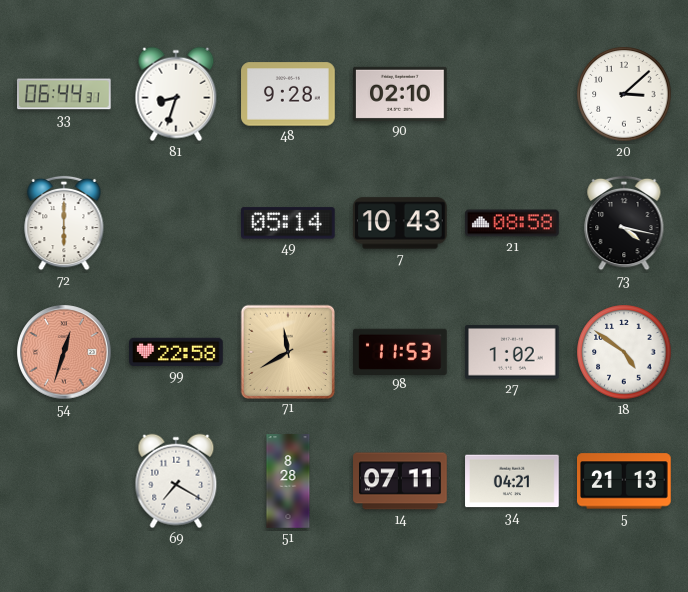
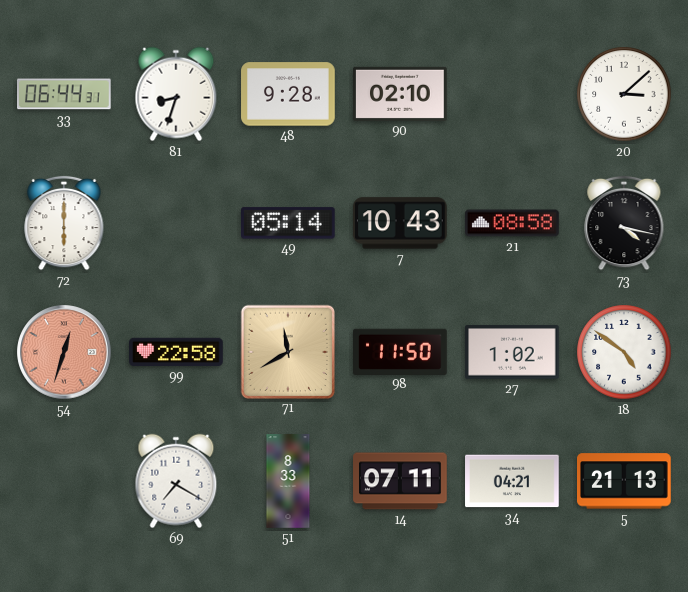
98: 11:53 -> 11:50
51: 8:28 -> 8:33
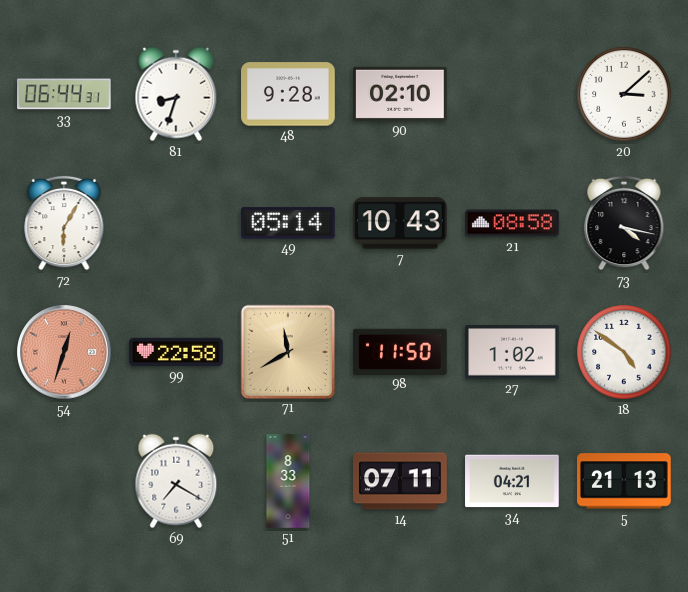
72: 6:00 -> 6:05
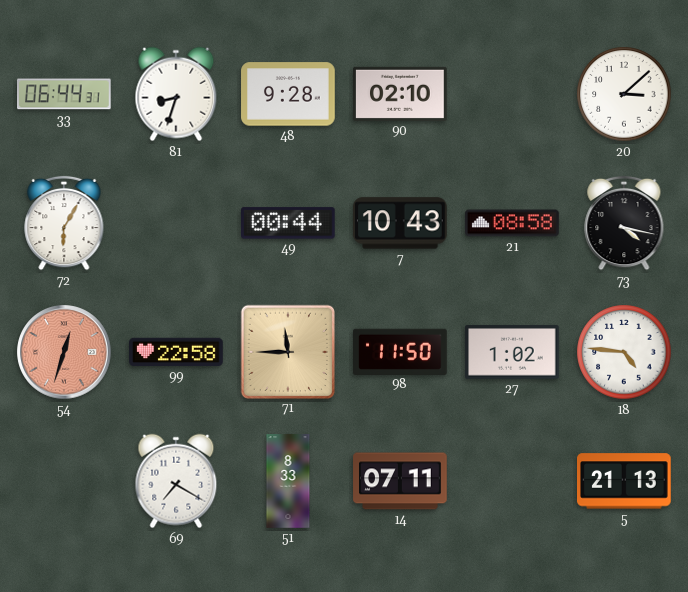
49: 05:14 -> 00:44
71: 11:40 -> 11:45
18: 4:51 -> 4:46
34: 04:21 -> none
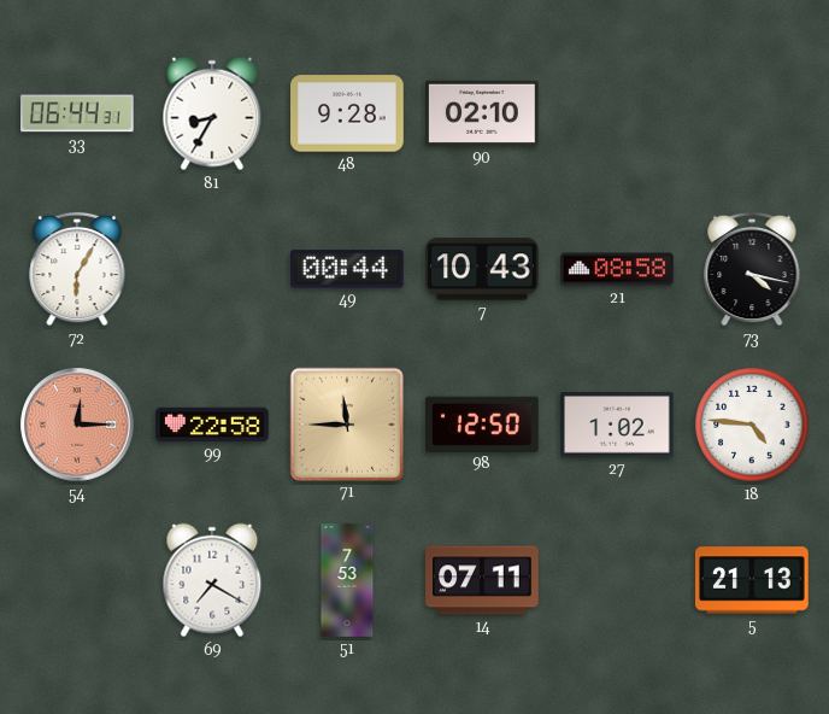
81: 8:33 -> 8:35
20: 3:08 -> none
54: 12:33 -> 12:15
98: 11:50 -> 12:50
51: 8:33 -> 7:53
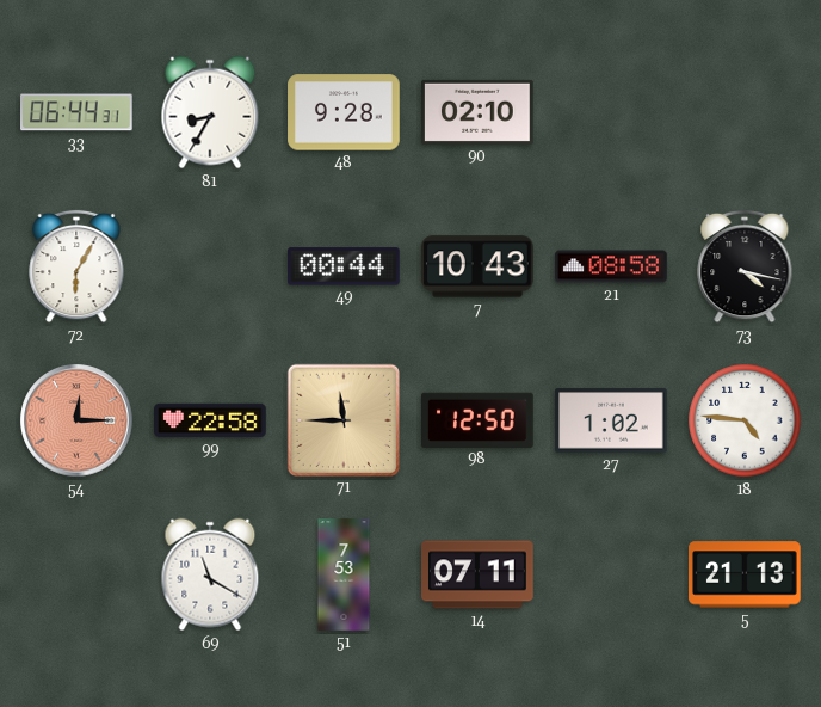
69: 7:20 -> 11:20
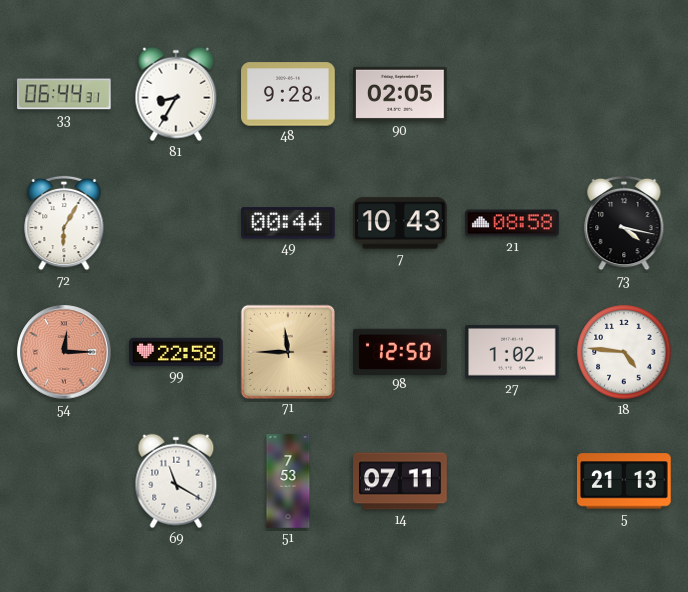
90: 02:10 -> 02:05
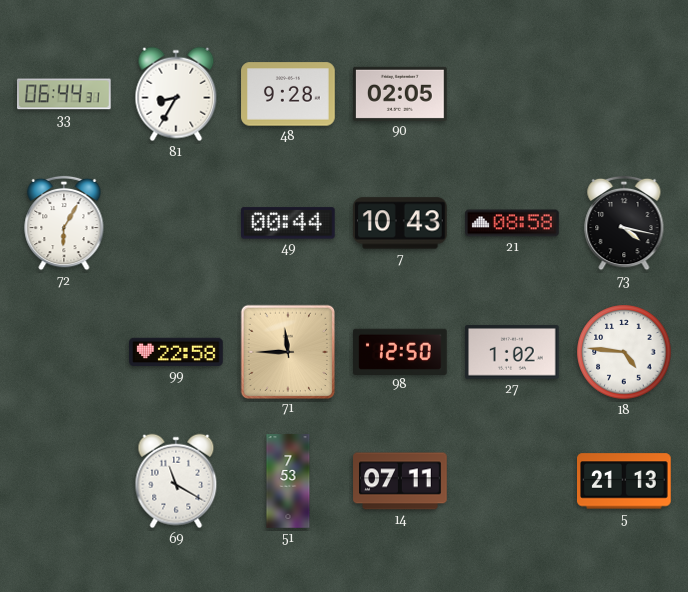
54: 12:15 -> none
